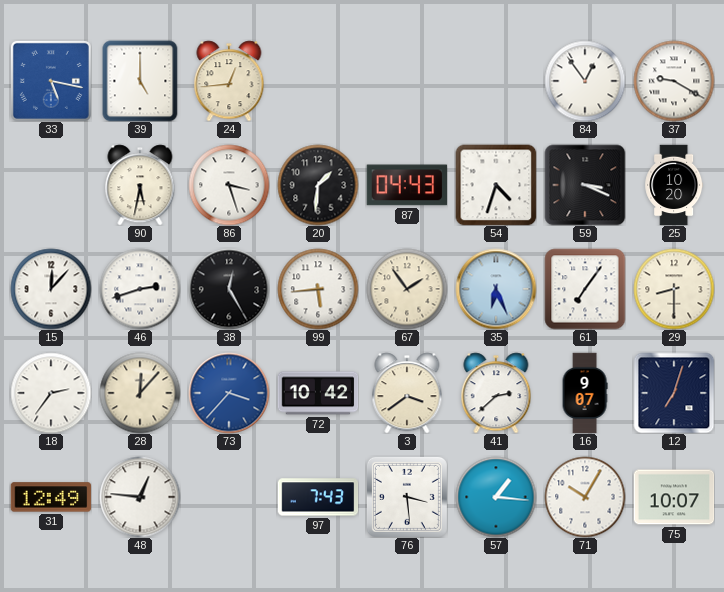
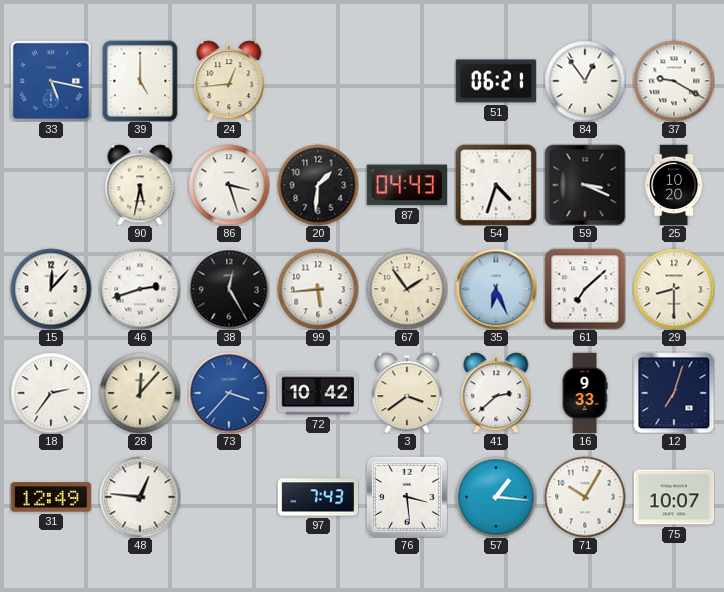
51: none -> 06:21
61: 7:06 -> 7:08
16: 9:07 -> 9:33
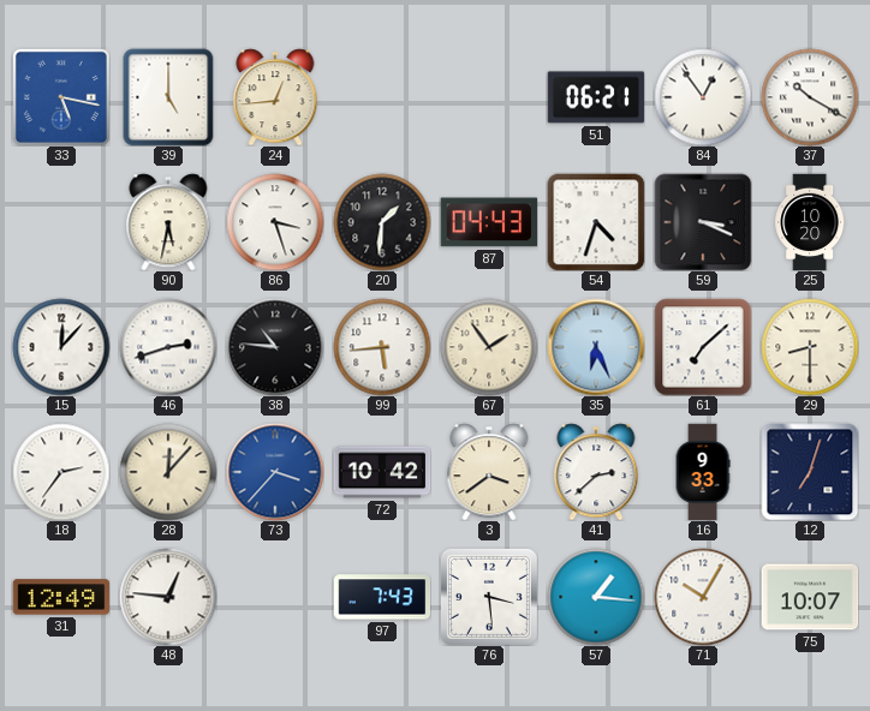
37: 9:20 -> 10:20
38: 12:25 -> 10:46
